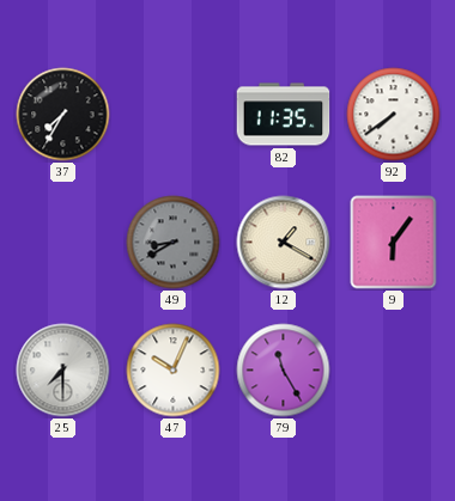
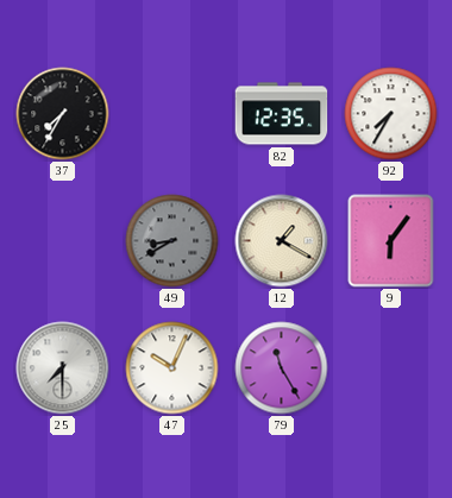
82: 11:35 -> 12:35
92: 7:39 -> 7:35
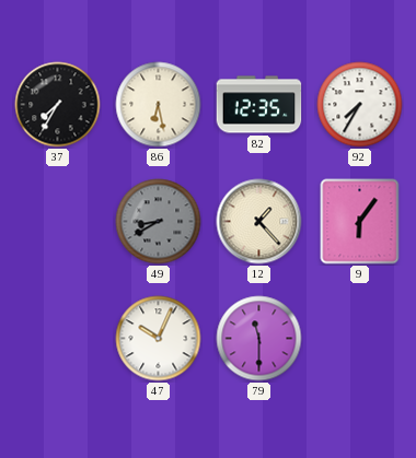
86: none -> 6:28
12: 1:20 -> 1:23
25: 7:30 -> none
79: 11:25 -> 11:30
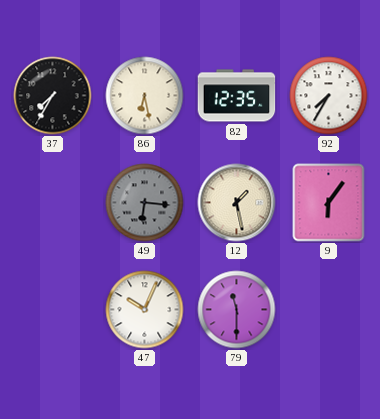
49: 8:40 -> 6:16
12: 1:23 -> 1:28
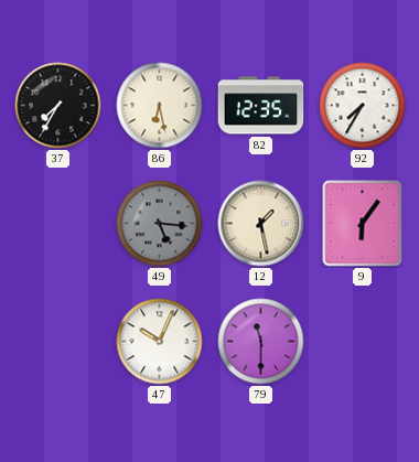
49: 6:16 -> 5:16
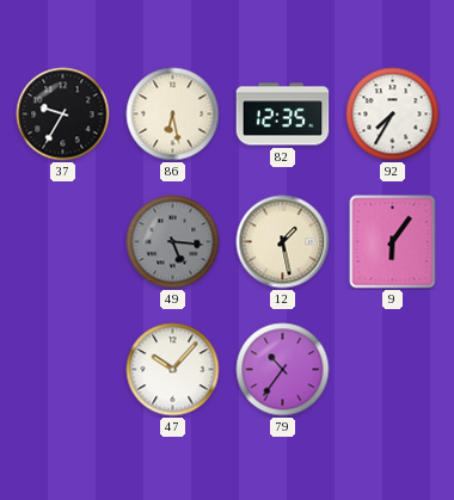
37: 7:35 -> 9:35
47: 10:04 -> 10:07
79: 11:30 -> 10:36
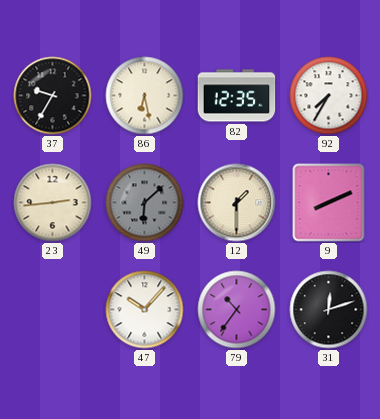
23: none -> 2:44
49: 5:16 -> 6:08
12: 1:28 -> 1:30
9: 6:06 -> 8:11
31: none -> 12:12
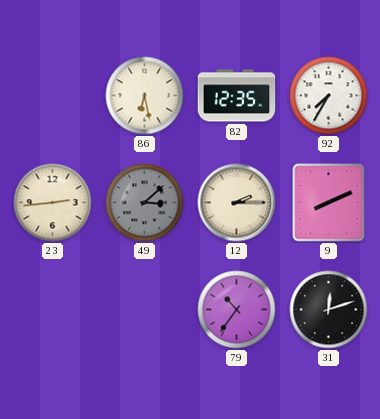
37: 9:35 -> none
49: 6:08 -> 3:08
12: 1:30 -> 2:15
47: 10:07 -> none
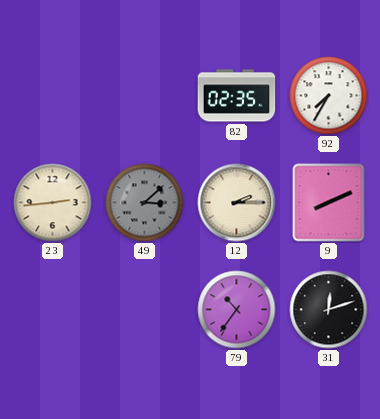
86: 6:28 -> none
82: 12:35 -> 02:35
